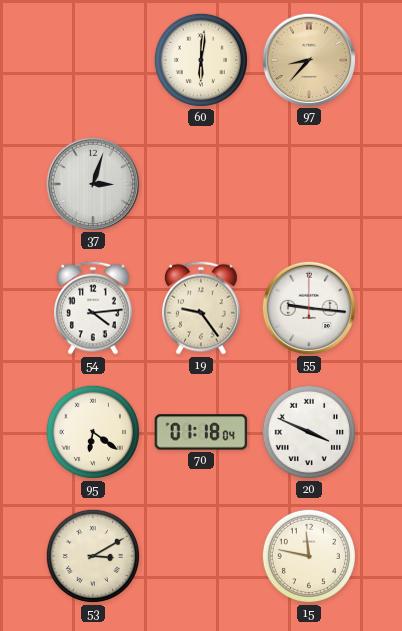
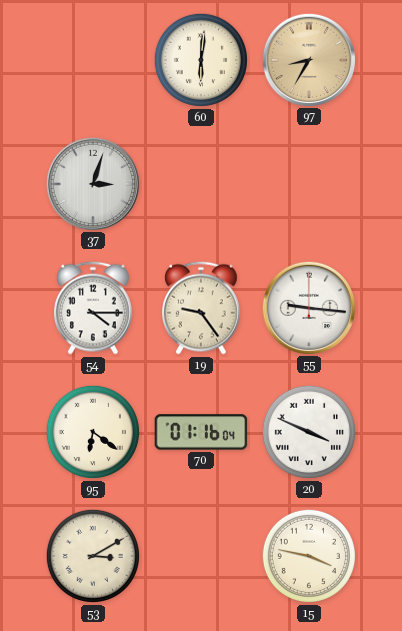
97: 8:37 -> 8:35
54: 4:14 -> 4:15
70: 01:18 -> 01:16
15: 11:47 -> 3:47
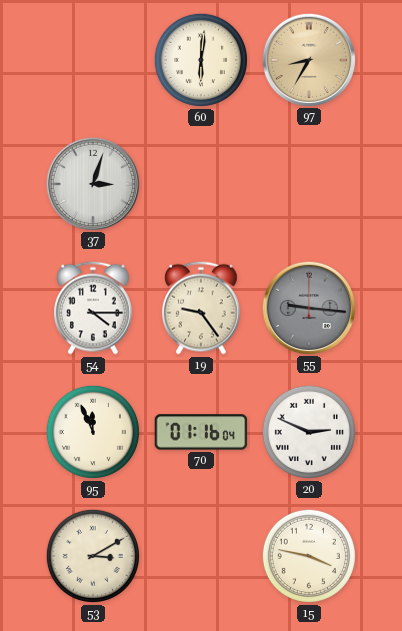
55 dial: white -> grey
95: 6:21 -> 11:56
20: 3:49 -> 2:49
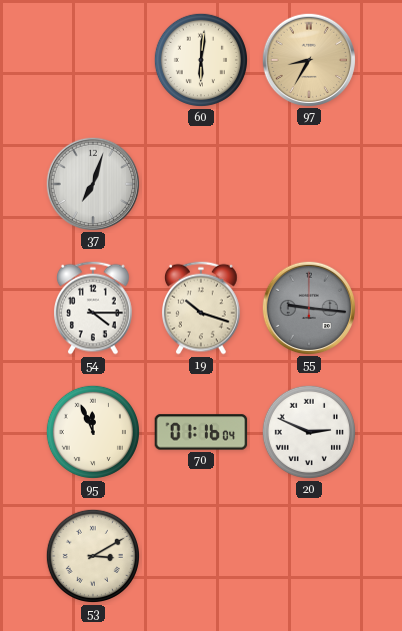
37: 3:03 -> 7:03
19: 9:24 -> 10:18
15: 3:47 -> none
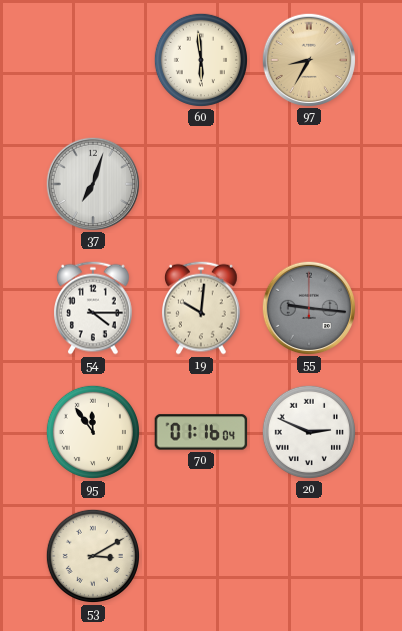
60: 6:01 -> 5:59
19: 10:18 -> 10:01
95: 11:56 -> 11:54
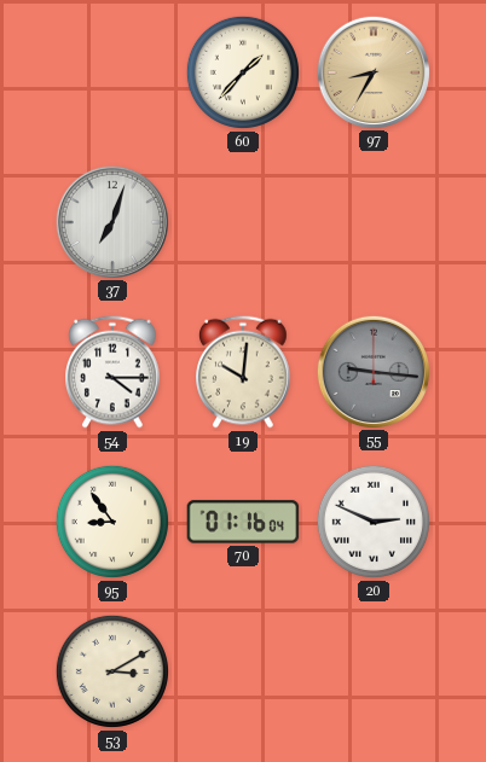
60: 5:59 -> 1:37
95: 11:54 -> 8:54
